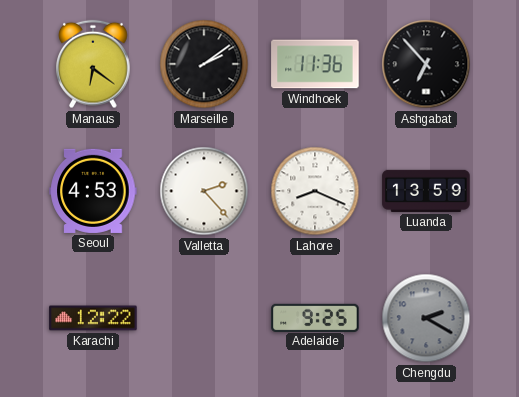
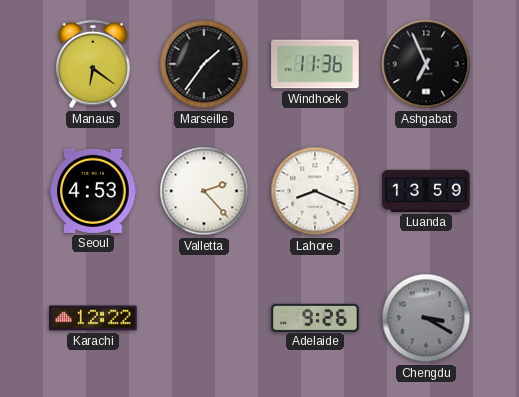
Marseille: 2:09 -> 1:36
Ashgabat: 6:53 -> 6:56
Adelaide: 9:25 -> 9:26
Chengdu: 2:20 -> 3:20
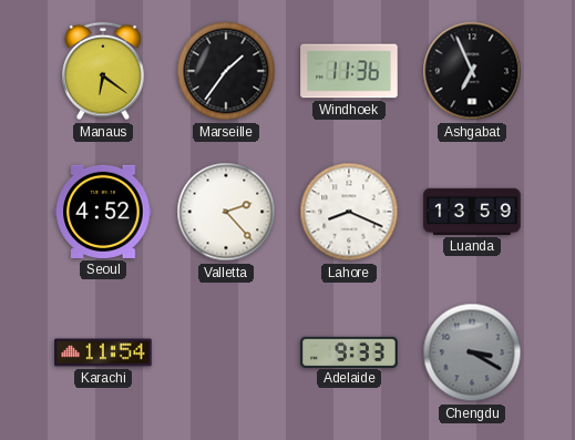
Seoul: 4:53 -> 4:52
Karachi: 12:22 -> 11:54
Adelaide: 9:26 -> 9:33
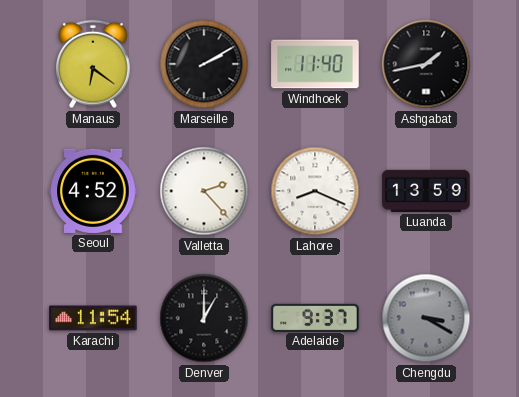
Marseille: 1:36 -> 2:10
Windhoek: 11:36 -> 11:40
Ashgabat: 6:56 -> 1:43
Denver: none -> 1:00
Adelaide: 9:33 -> 9:37
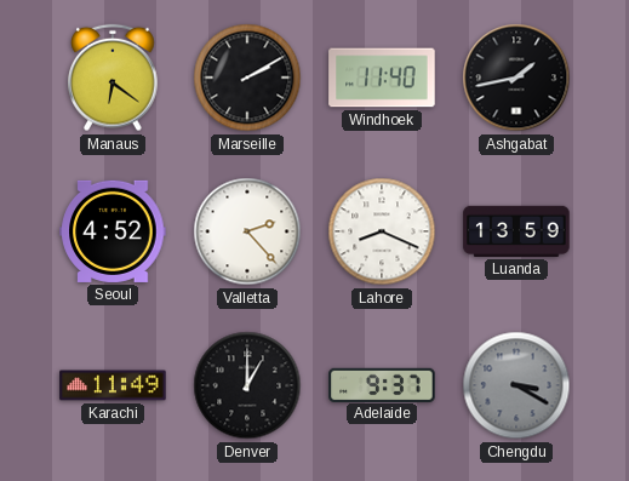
Karachi: 11:54 -> 11:49
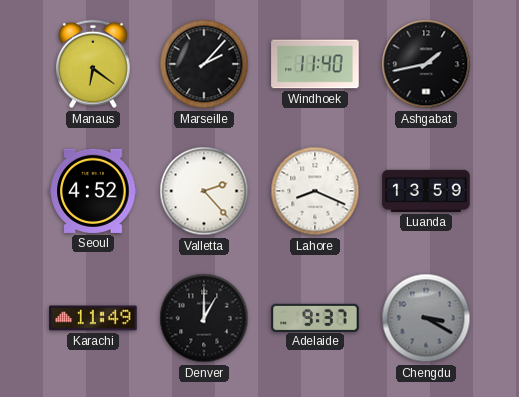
Marseille: 2:10 -> 2:07
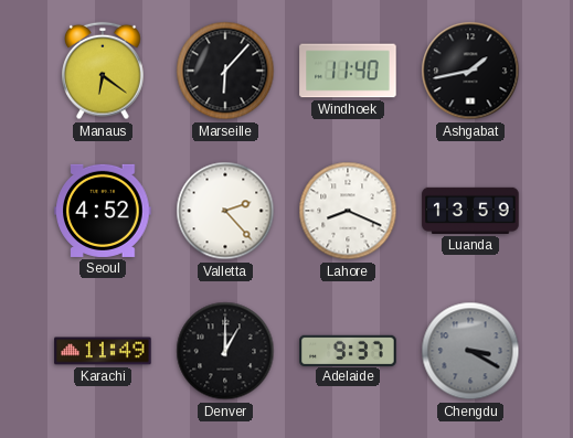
Marseille: 2:07 -> 6:07
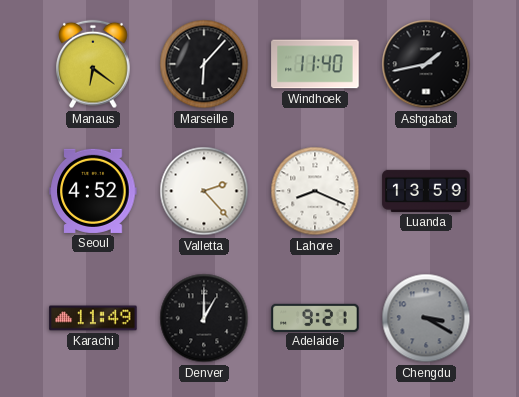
Adelaide: 9:37 -> 9:21
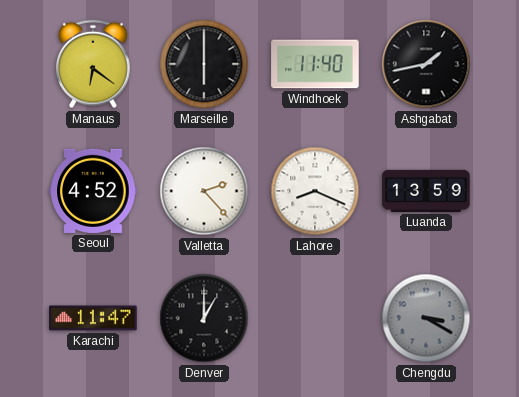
Marseille: 6:07 -> 6:00
Karachi: 11:49 -> 11:47
Adelaide: 9:21 -> none
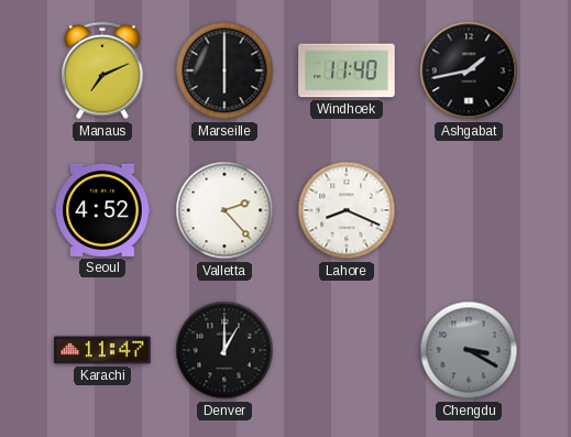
Manaus: 6:21 -> 7:11
Luanda: 13:59 -> none
